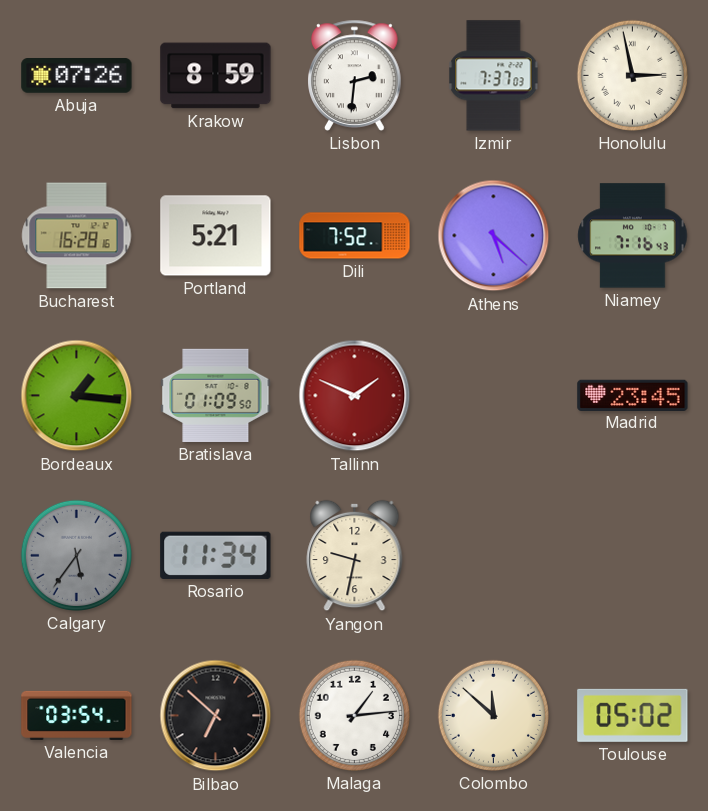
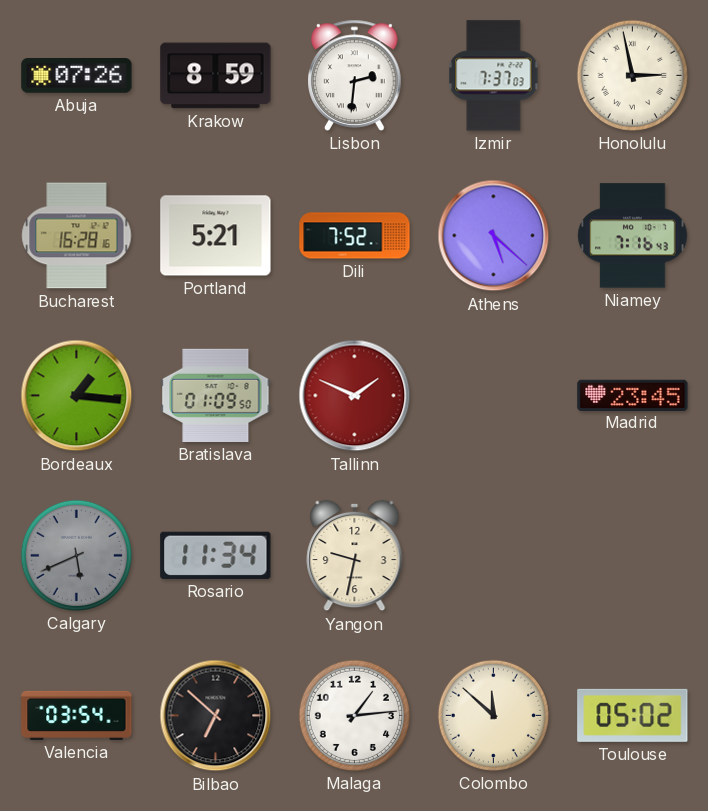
Calgary: 5:36 -> 5:41
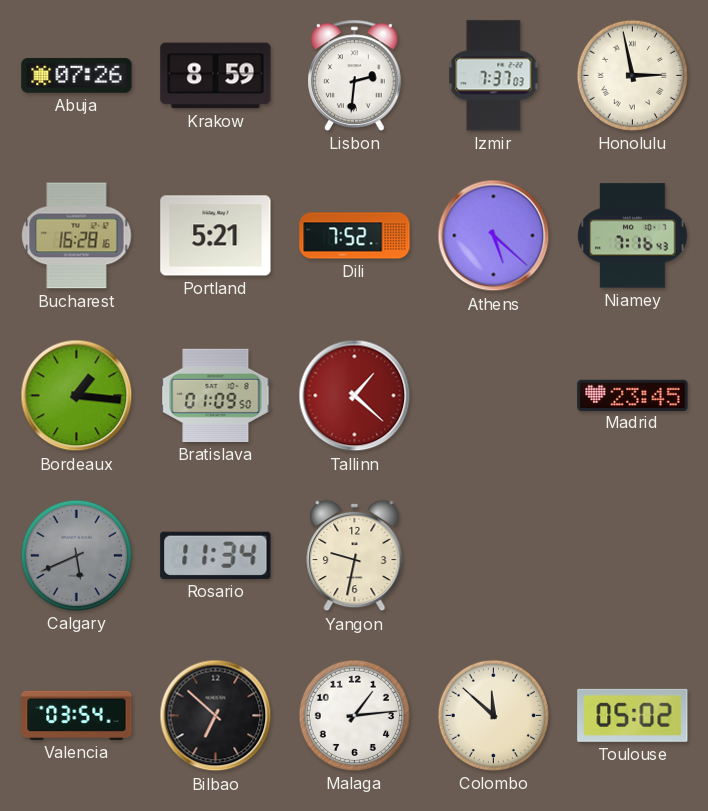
Tallinn: 1:49 -> 1:22
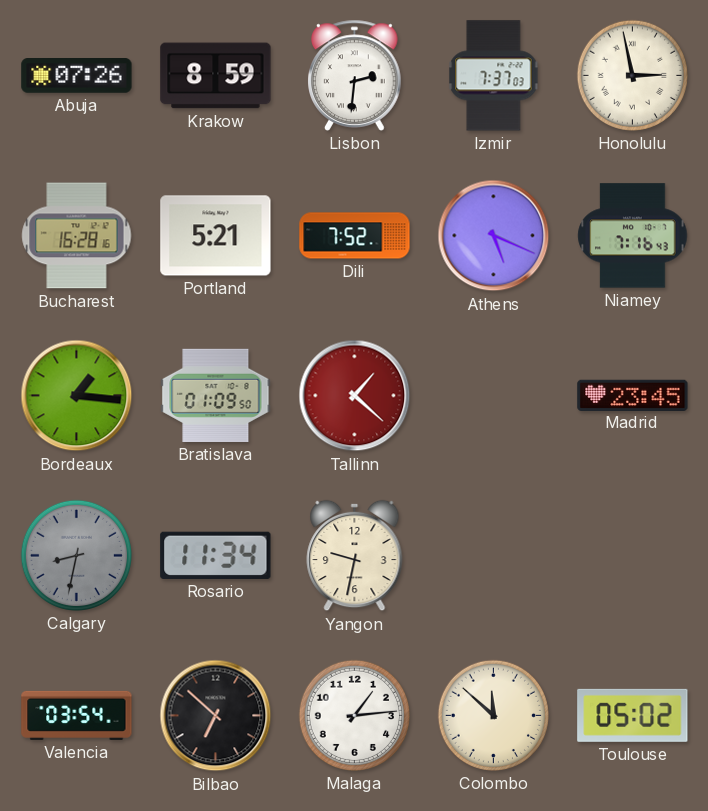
Athens: 5:22 -> 5:19
Calgary: 5:41 -> 8:32
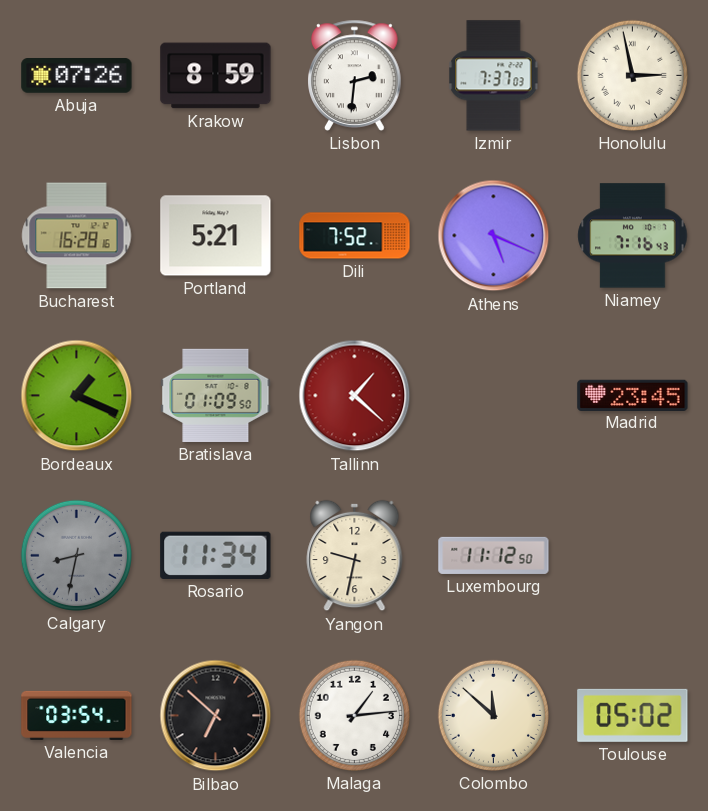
Bordeaux: 1:16 -> 1:19
Luxembourg: none -> 11:12
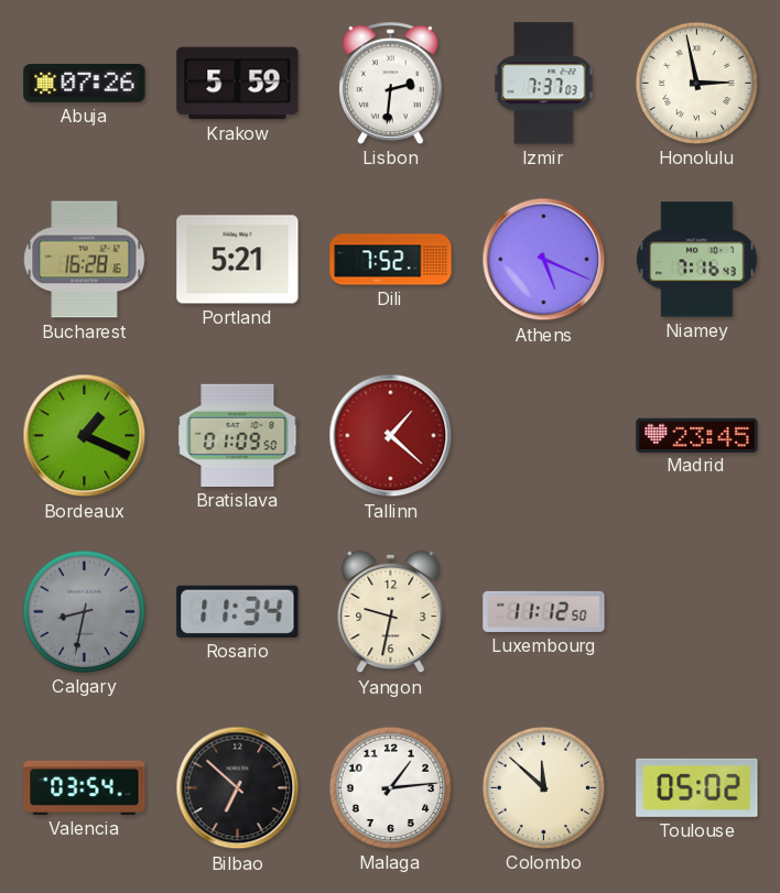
Krakow: 8:59 -> 5:59
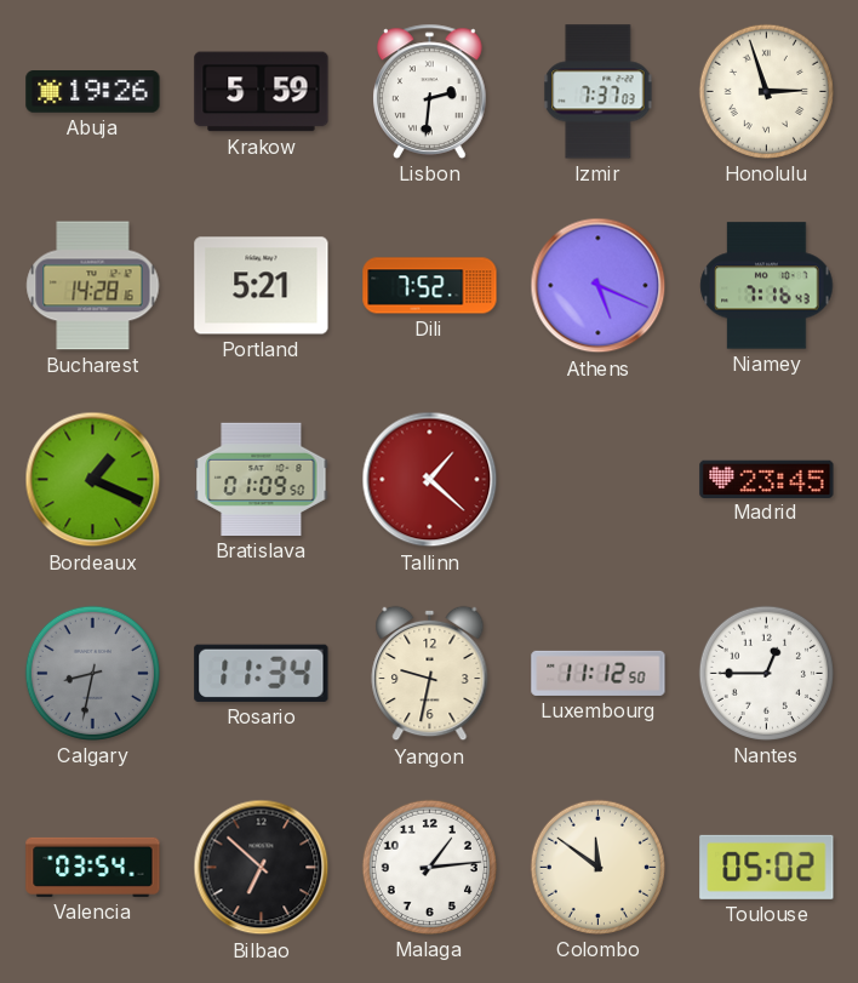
Abuja: 07:26 -> 19:26
Honolulu: 2:58 -> 2:57
Bucharest: 16:28 -> 14:28
Nantes: none -> 12:45
Colombo: 11:52 -> 11:51
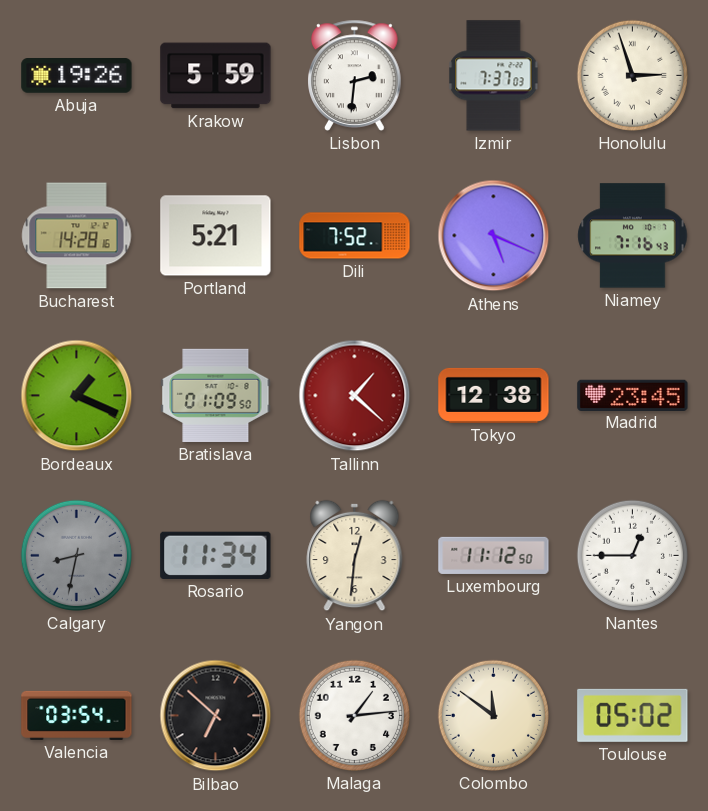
Tokyo: none -> 12:38
Yangon: 9:32 -> 12:31
